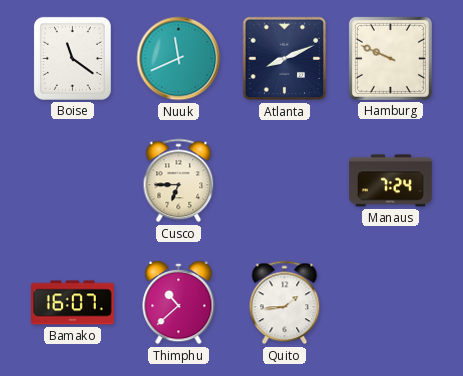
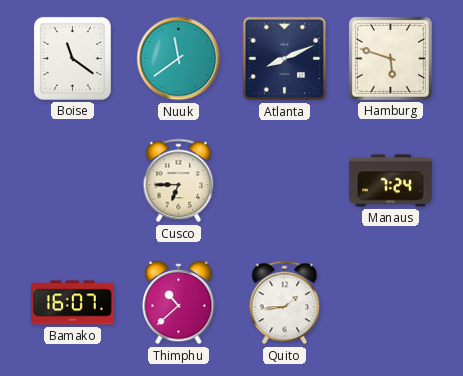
Nuuk: 11:41 -> 11:39
Hamburg: 9:49 -> 5:48
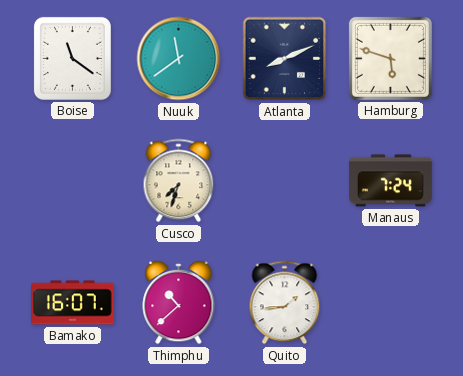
Cusco: 6:45 -> 7:33
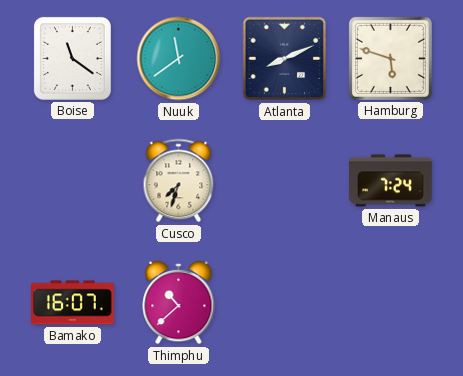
Quito: 1:44 -> none
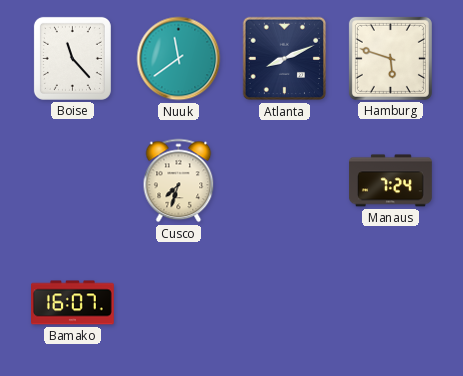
Boise: 11:21 -> 11:23
Thimphu: 10:38 -> none
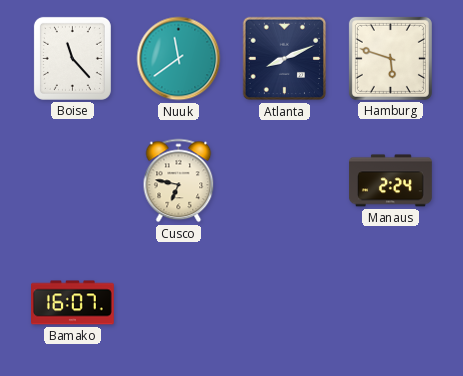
Cusco: 7:33 -> 6:47
Manaus: 7:24 -> 2:24
